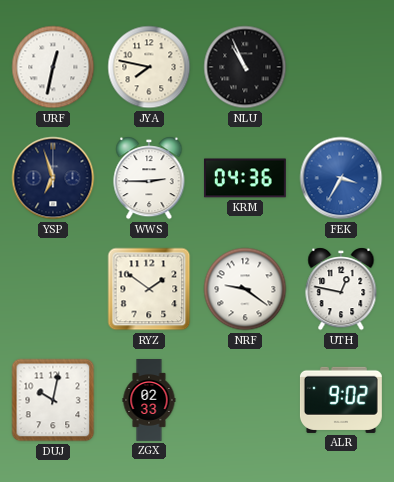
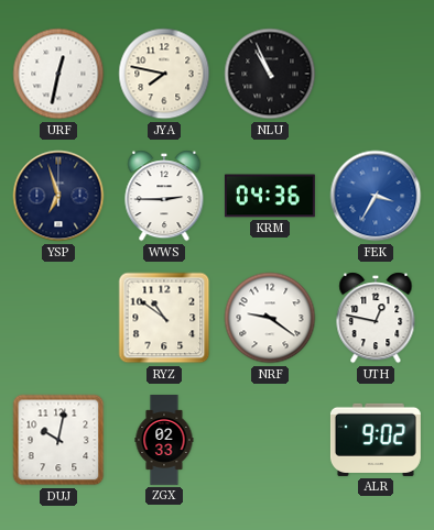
RYZ: 1:51 -> 10:51
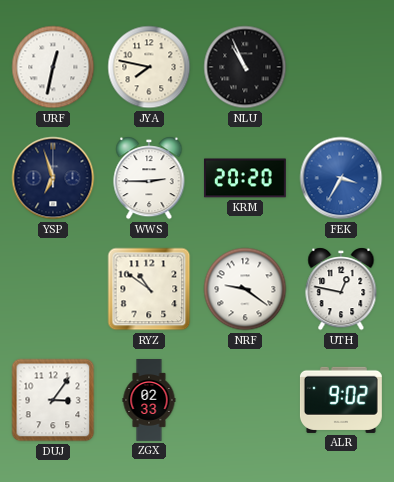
KRM: 04:36 -> 20:20
DUJ: 10:02 -> 3:06
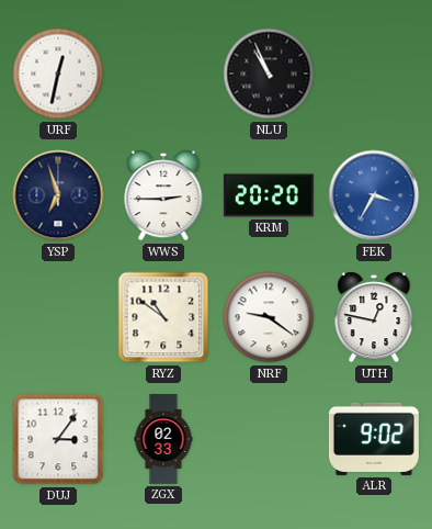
JYA: 7:47 -> none
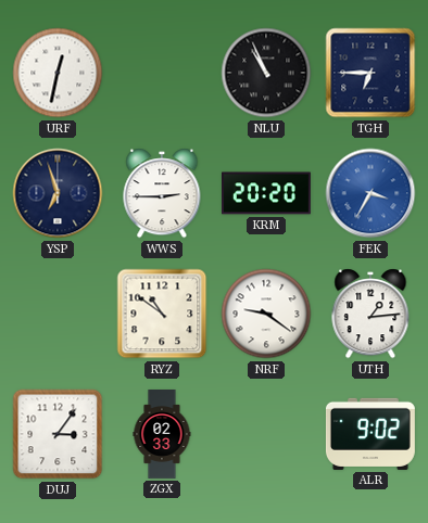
TGH: none -> 6:45
UTH: 12:47 -> 1:14
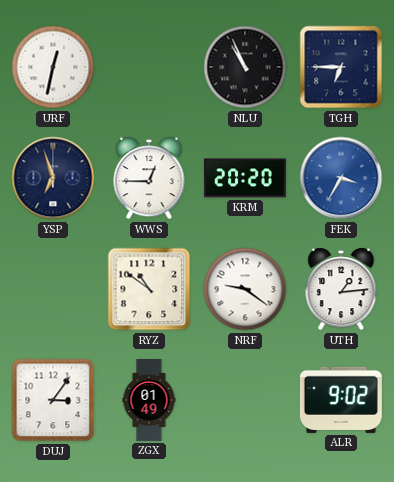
WWS: 2:45 -> 12:45
ZGX: 02:33 -> 01:49
